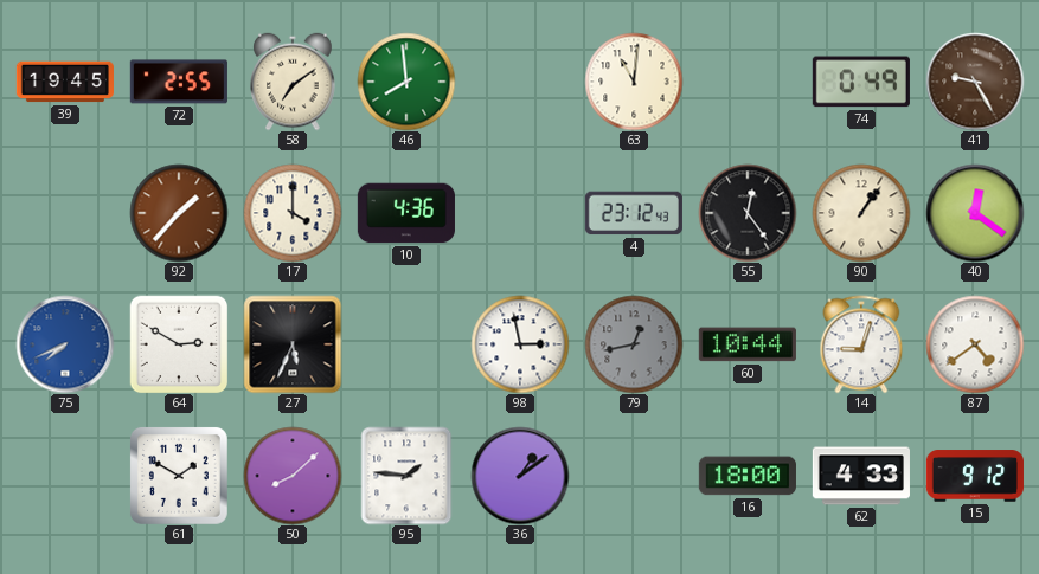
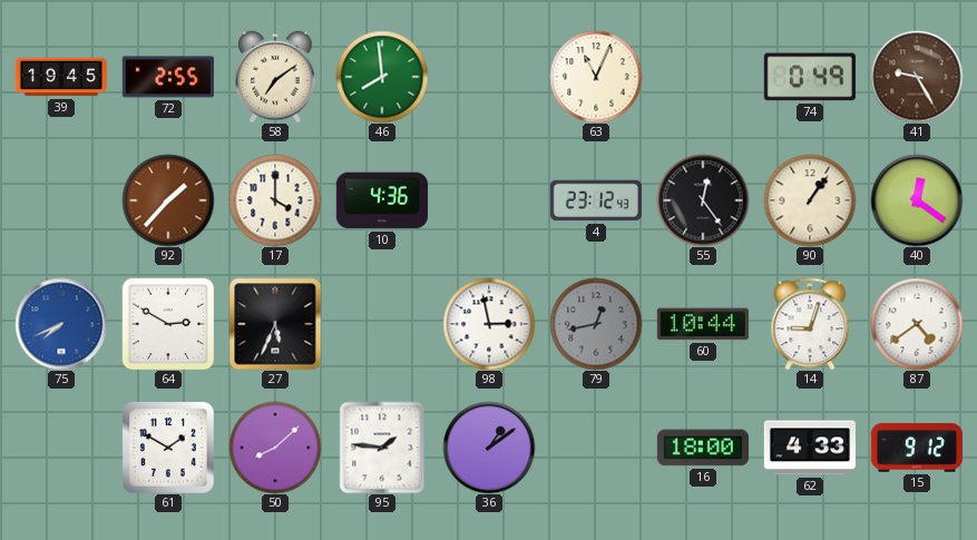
63: 11:01 -> 11:04
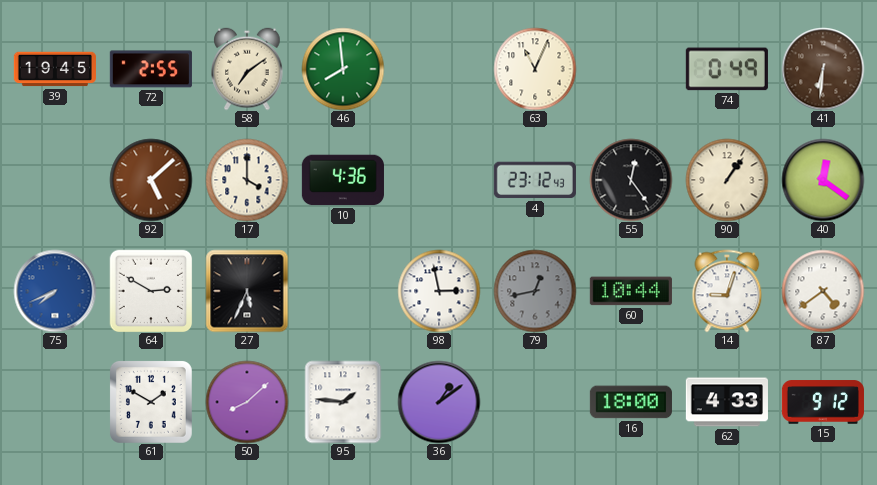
41: 9:25 -> 6:31
92: 1:37 -> 5:08
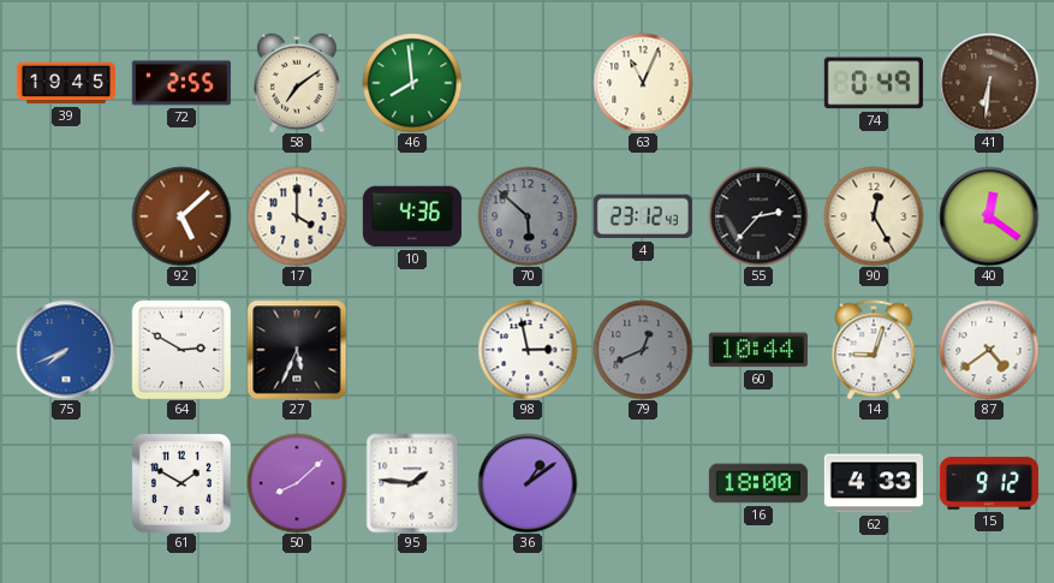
70: none -> 5:52
55: 12:24 -> 2:37
90: 1:06 -> 12:25
79: 12:43 -> 12:41
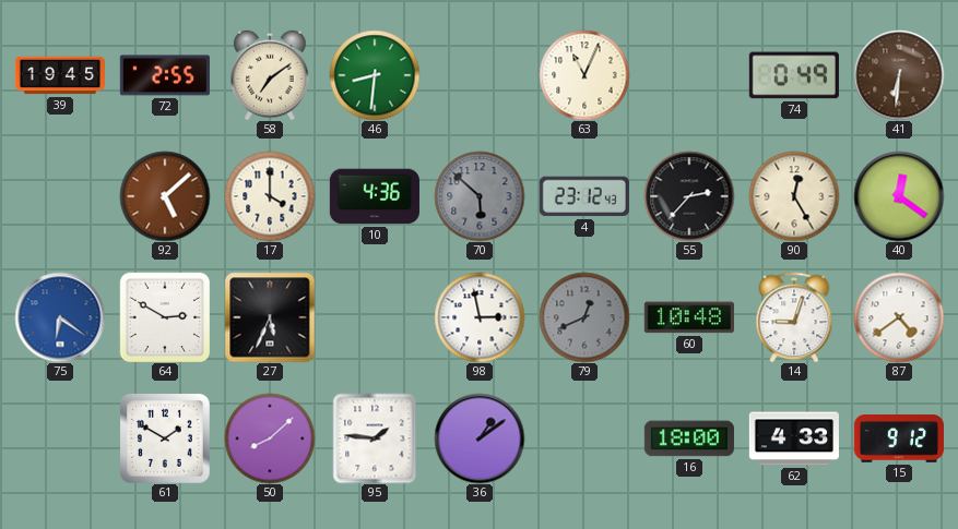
46: 7:59 -> 8:31
75: 7:41 -> 6:21
60: 10:44 -> 10:48
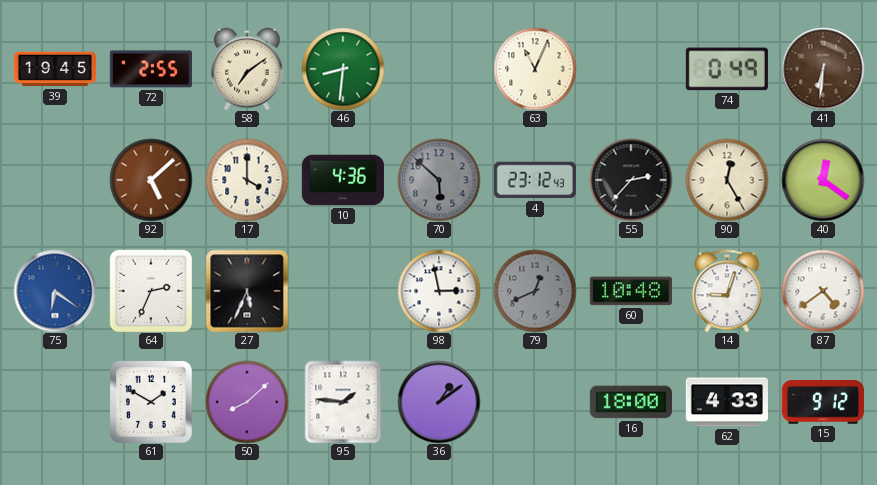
64: 2:50 -> 2:34
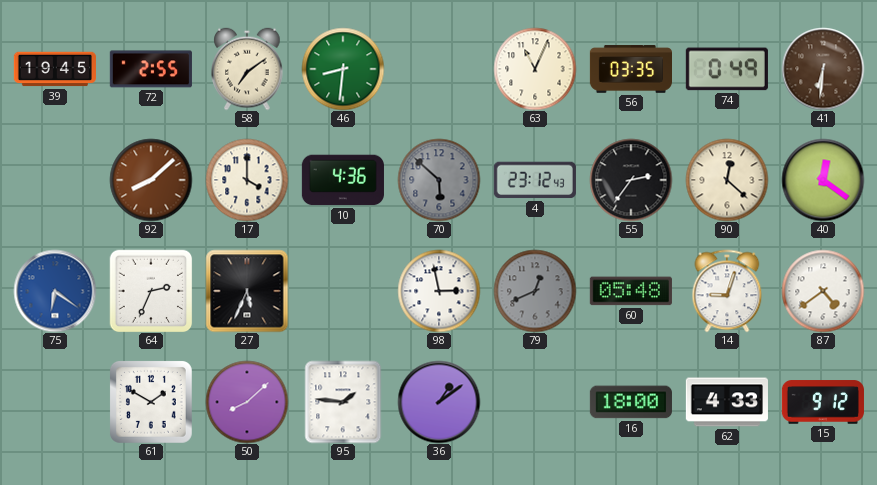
56: none -> 03:35
92: 5:08 -> 8:08
55: 2:37 -> 2:36
90: 12:25 -> 12:22
60: 10:48 -> 05:48
